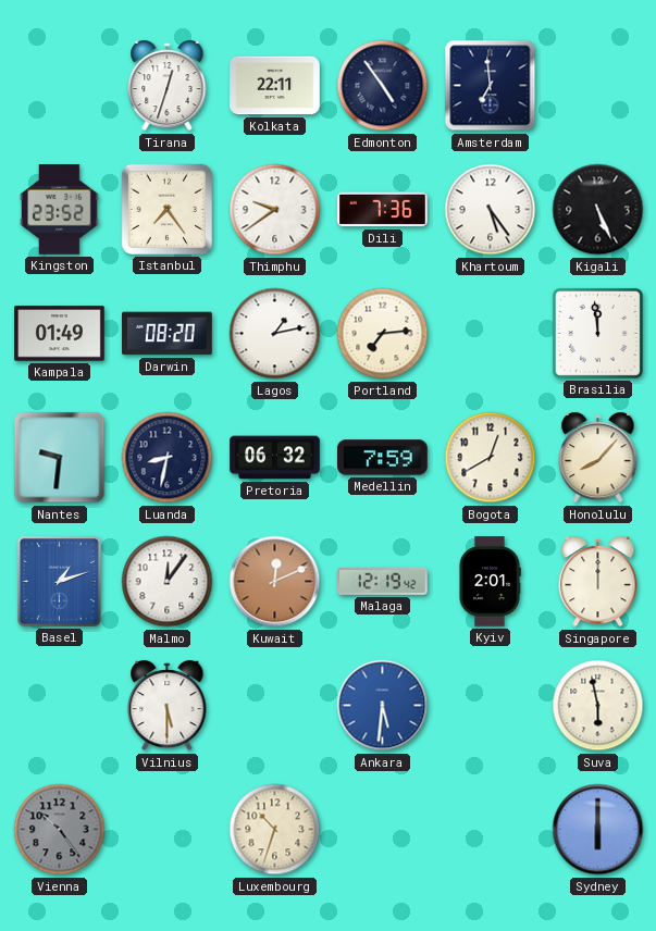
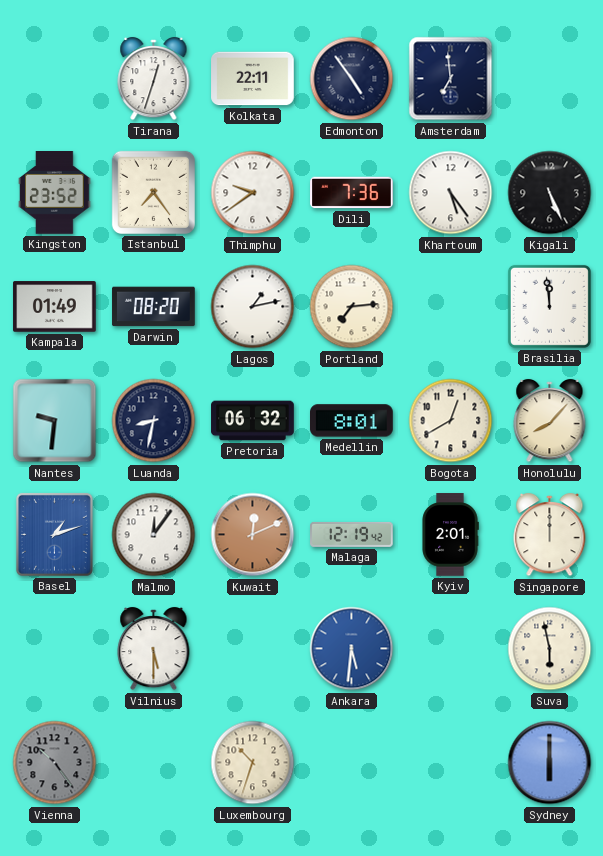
Medellin: 7:59 -> 8:01
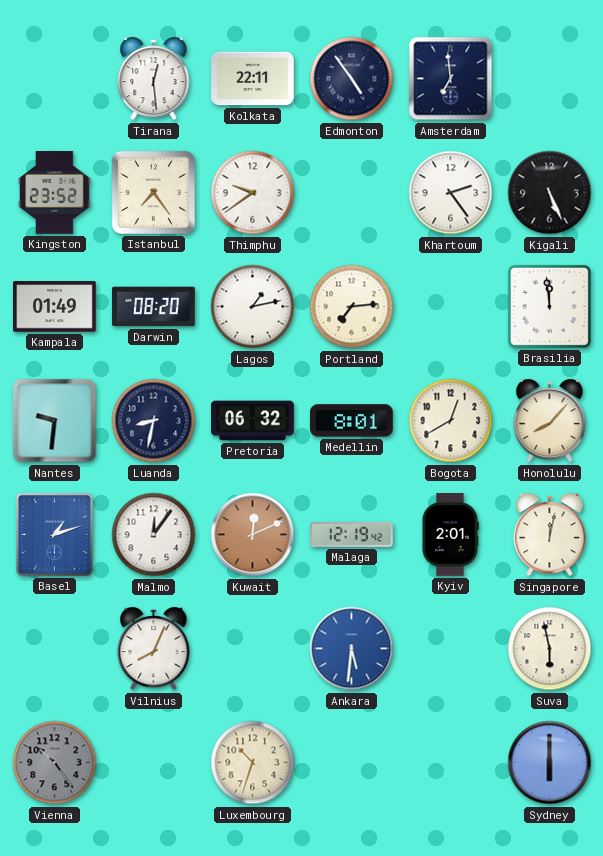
Tirana: 12:33 -> 12:29
Dili: 7:36 -> none
Khartoum: 5:24 -> 2:24
Singapore: 12:00 -> 12:02
Vilnius: 5:30 -> 8:04
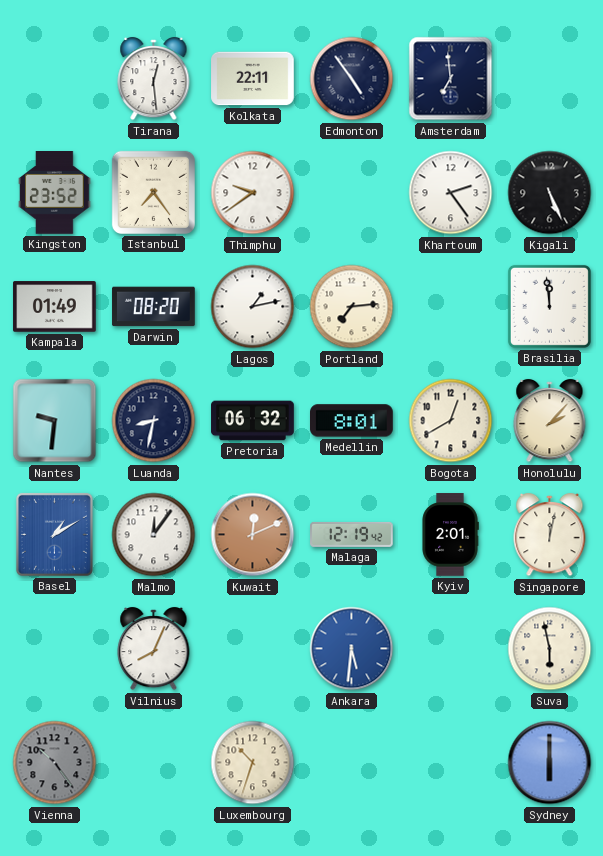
Honolulu: 8:07 -> 2:07
Basel: 1:12 -> 1:10
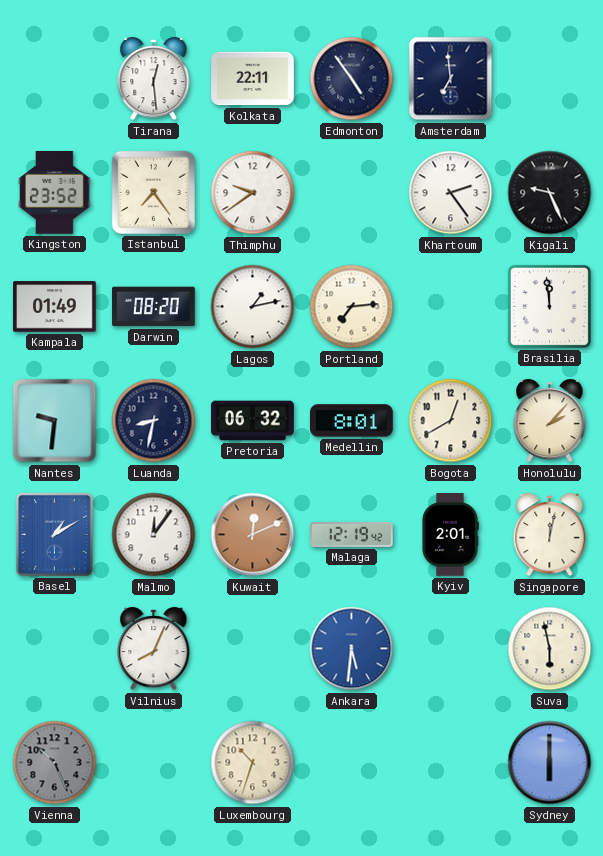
Kigali: 5:26 -> 9:26
Vienna: 10:24 -> 10:26
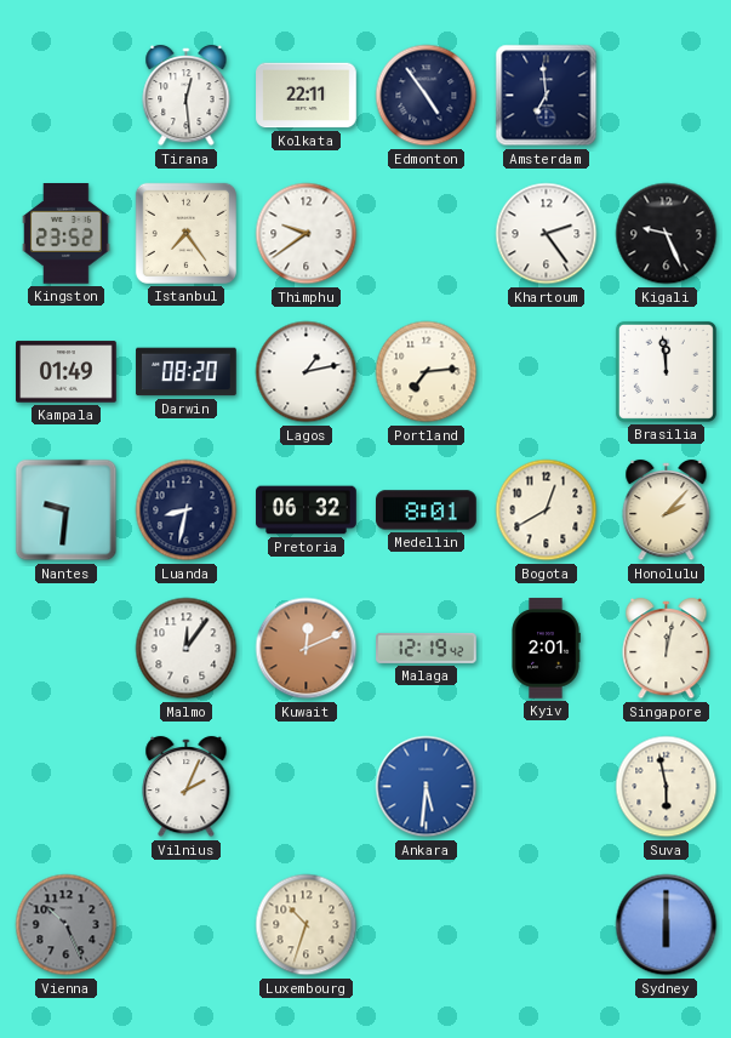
Basel: 1:10 -> none
Vilnius: 8:04 -> 2:04
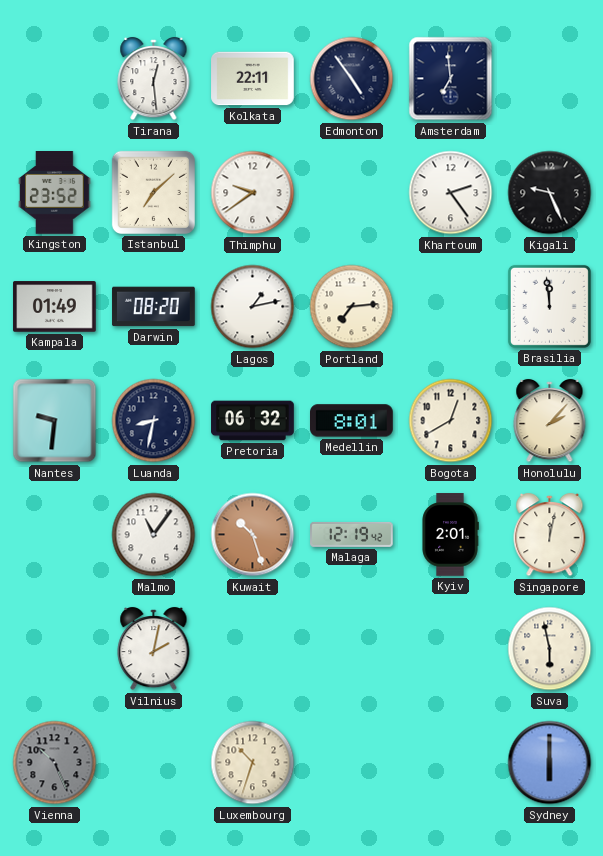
Istanbul: 7:24 -> 7:08
Malmo: 12:06 -> 11:06
Kuwait: 12:11 -> 10:27
Vilnius: 2:04 -> 2:02
Ankara: 5:31 -> none
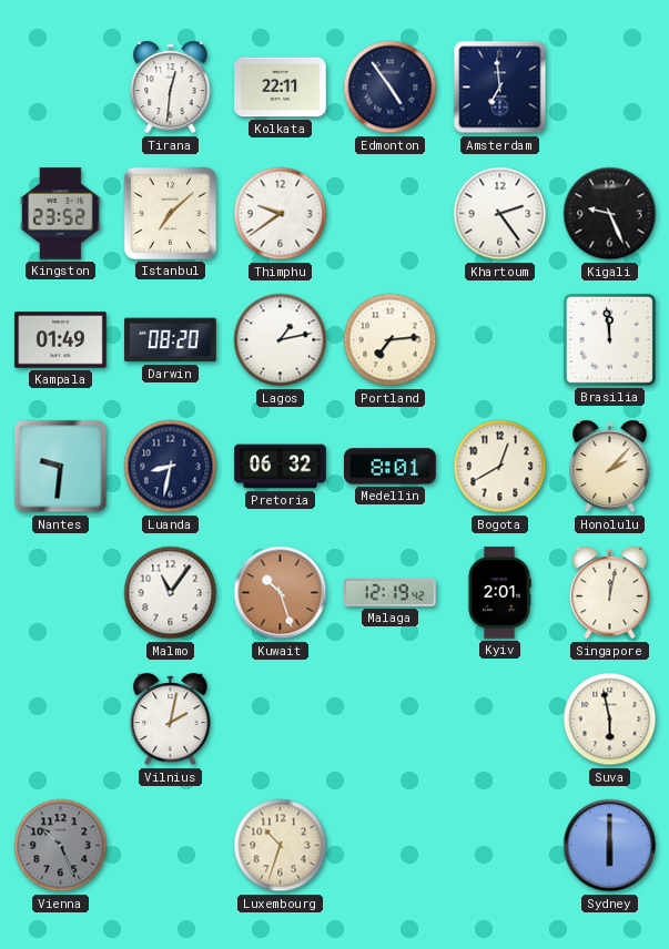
Tirana: 12:29 -> 12:31
